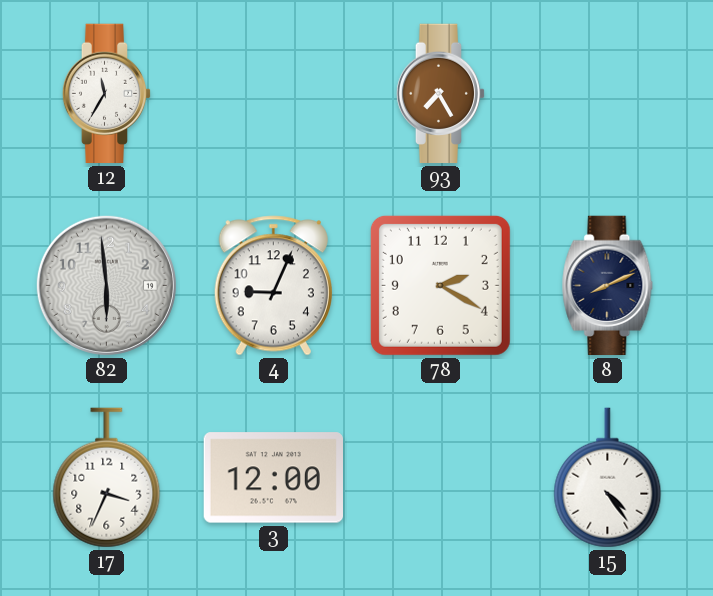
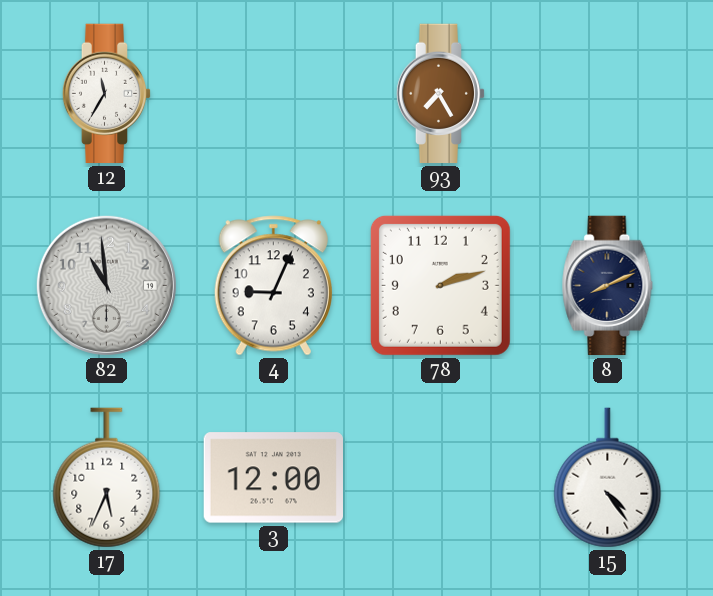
82: 5:59 -> 10:59
78: 2:20 -> 2:12
17: 3:34 -> 5:34
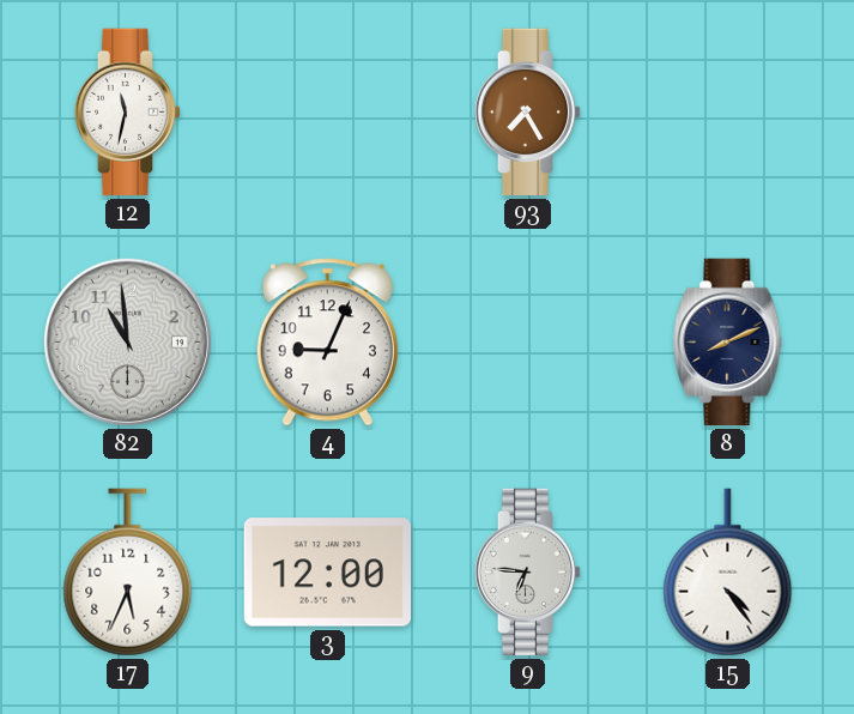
12: 11:35 -> 11:32
78: 2:12 -> none
9: none -> 6:46
